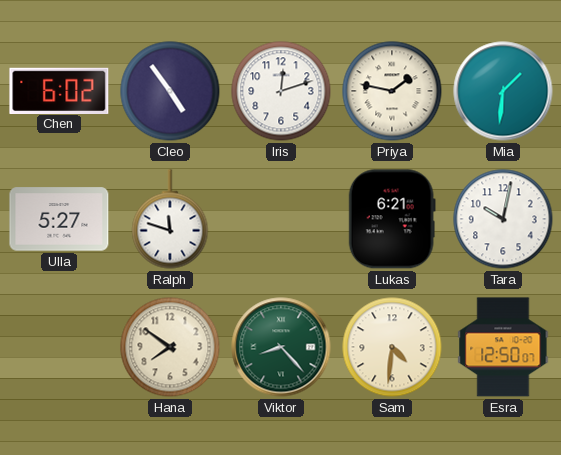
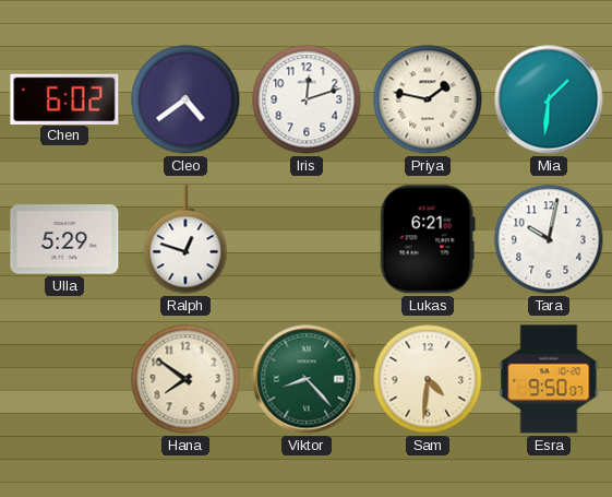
Cleo: 4:54 -> 4:39
Ulla: 5:27 -> 5:29
Ralph: 11:48 -> 12:48
Esra: 12:50 -> 9:50
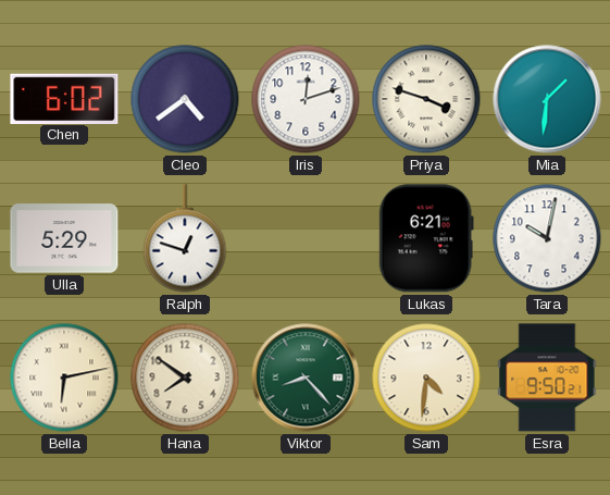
Priya: 1:47 -> 3:48
Bella: none -> 6:13
Esra: 9:50:07 -> 9:50:21
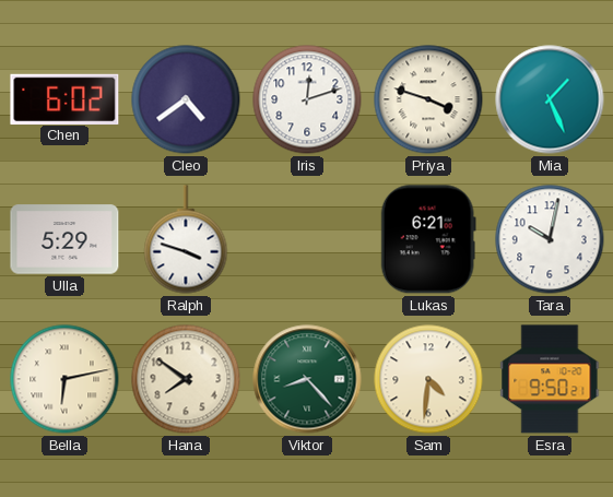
Mia: 1:31 -> 1:26
Ralph: 12:48 -> 3:48
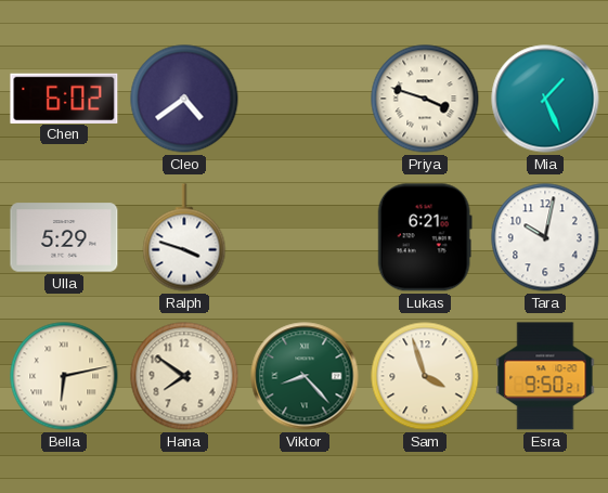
Iris: 12:12 -> none
Sam: 4:31 -> 3:57
